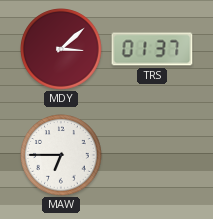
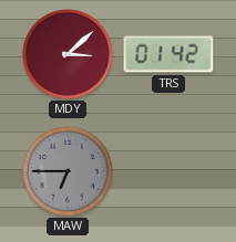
TRS: 01:37 -> 01:42
MAW dial: white -> grey
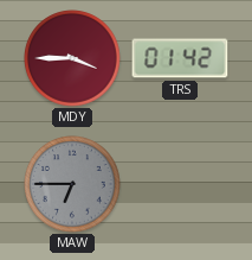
MDY: 3:08 -> 3:45
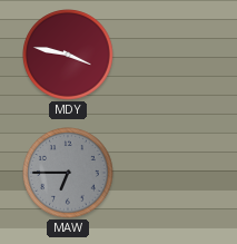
MDY: 3:45 -> 3:47
TRS: 01:42 -> none
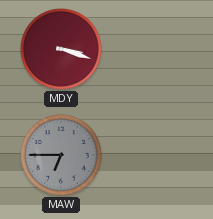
MDY: 3:47 -> 3:18
